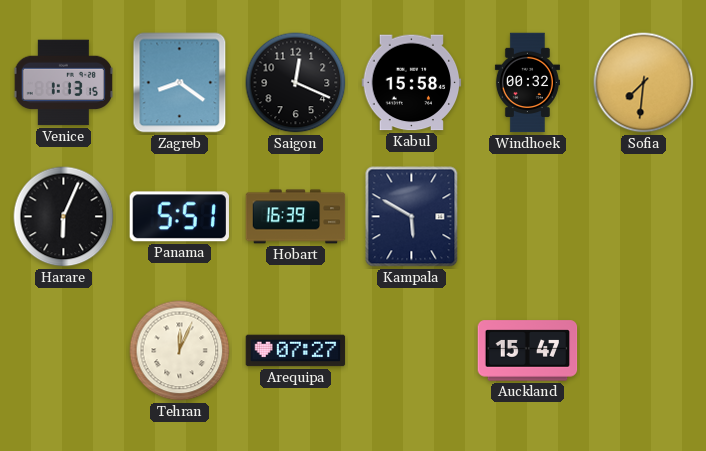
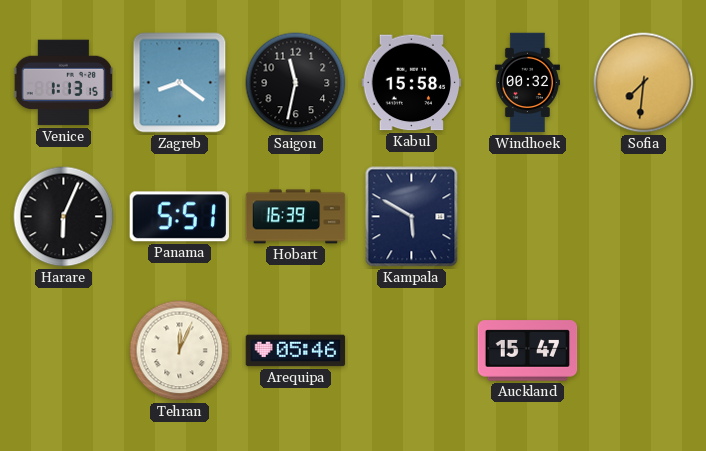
Saigon: 12:19 -> 11:32
Arequipa: 07:27 -> 05:46
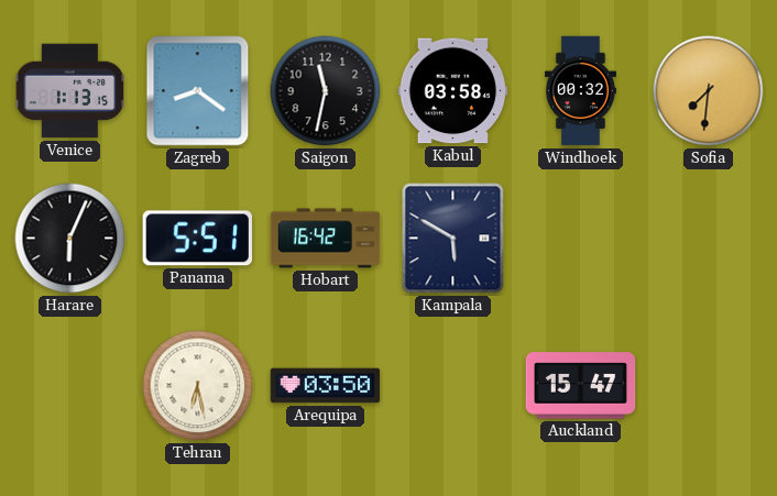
Kabul: 15:58 -> 03:58
Hobart: 16:39 -> 16:42
Tehran: 12:04 -> 6:28
Arequipa: 05:46 -> 03:50
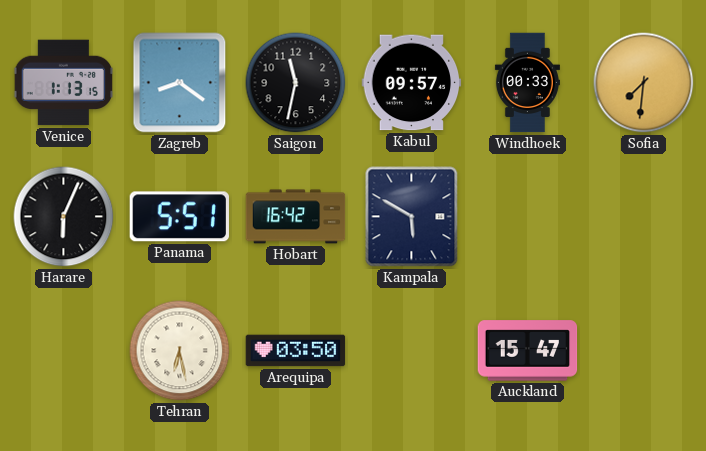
Kabul: 03:58 -> 09:57
Windhoek: 00:32 -> 00:33
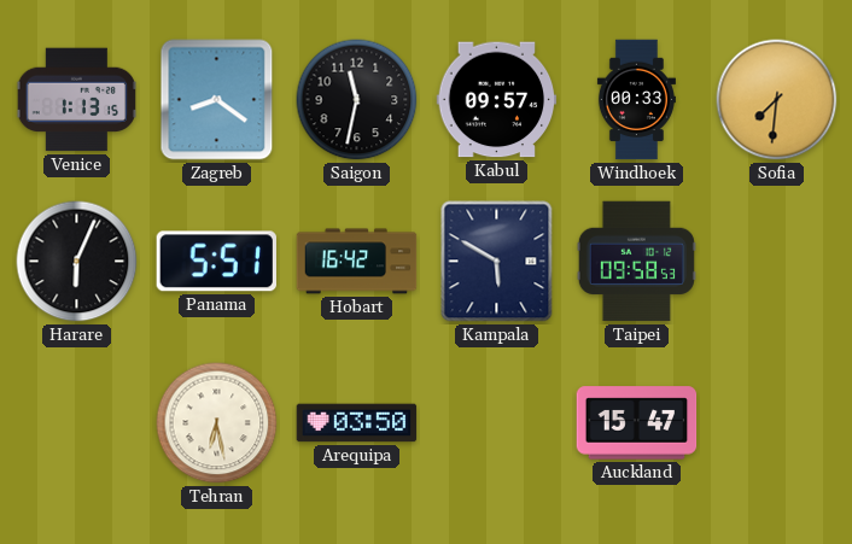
Taipei: none -> 09:58
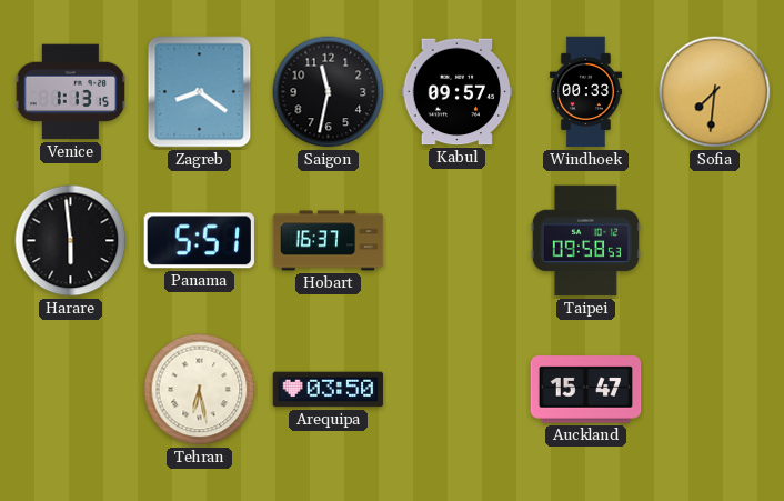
Harare: 6:04 -> 5:59
Hobart: 16:42 -> 16:37
Kampala: 5:50 -> none
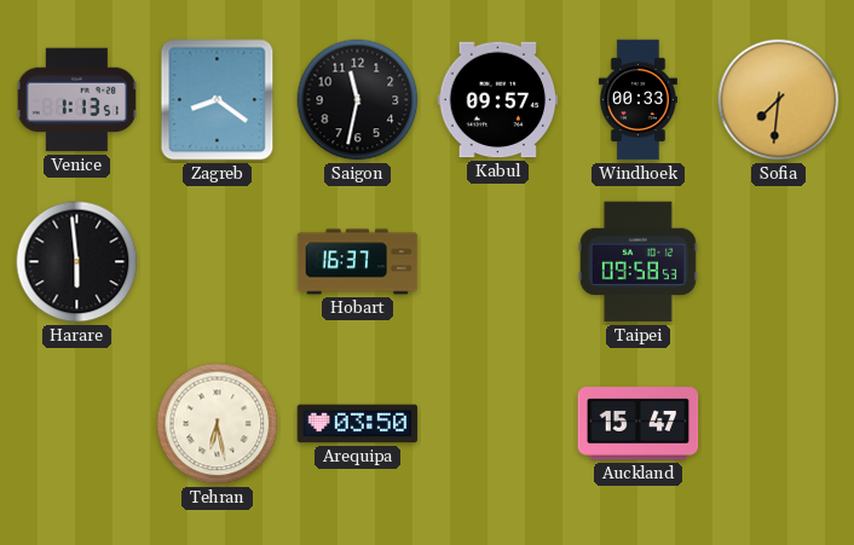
Venice: 1:13:15 -> 1:13:51
Panama: 5:51 -> none
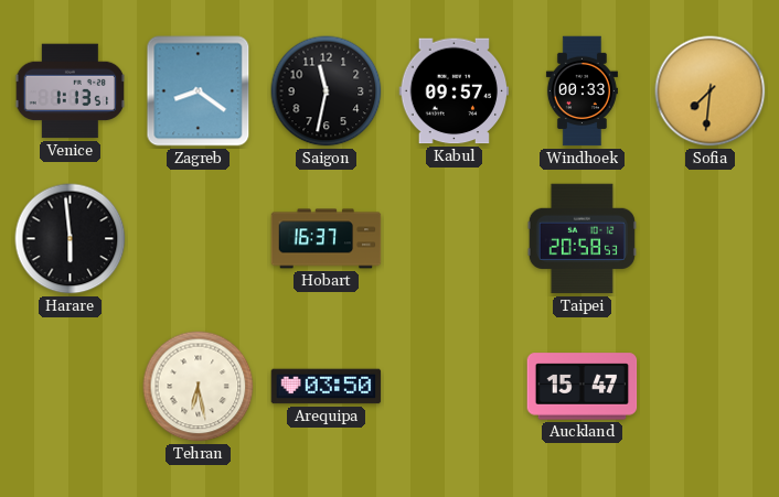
Taipei: 09:58 -> 20:58
